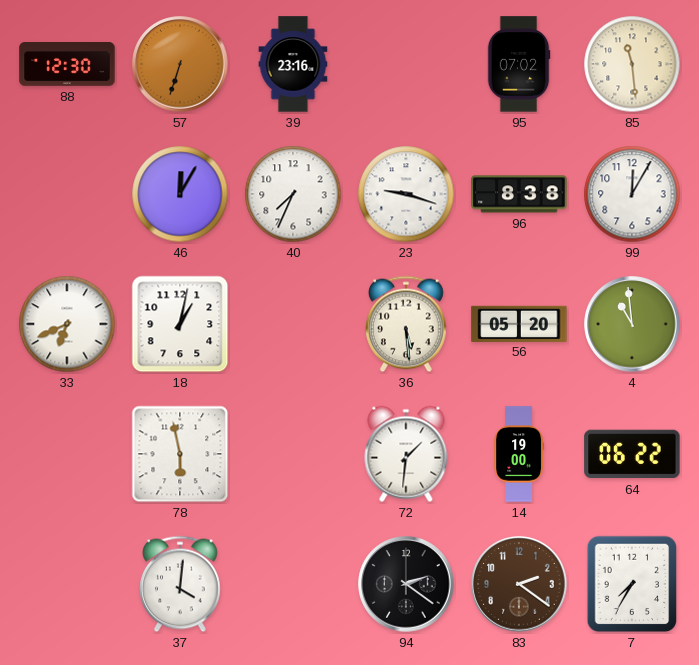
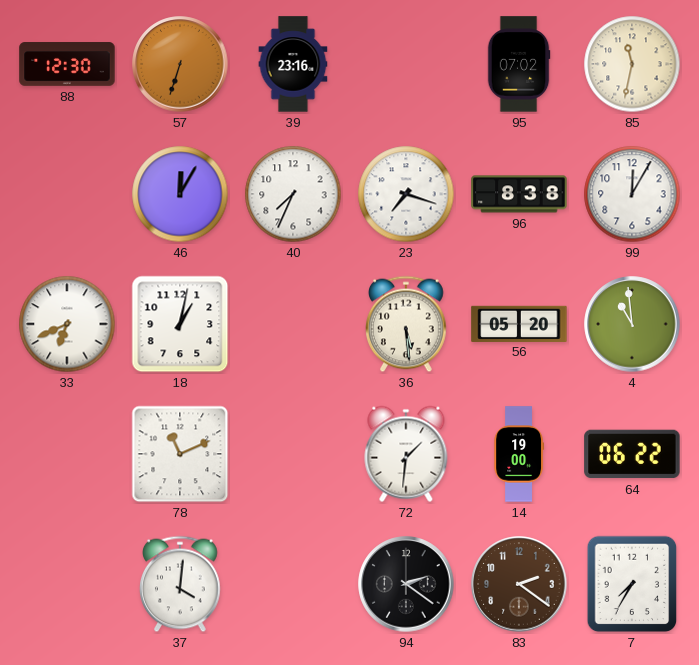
85: 11:29 -> 11:32
23: 9:18 -> 7:18
78: 5:58 -> 11:11
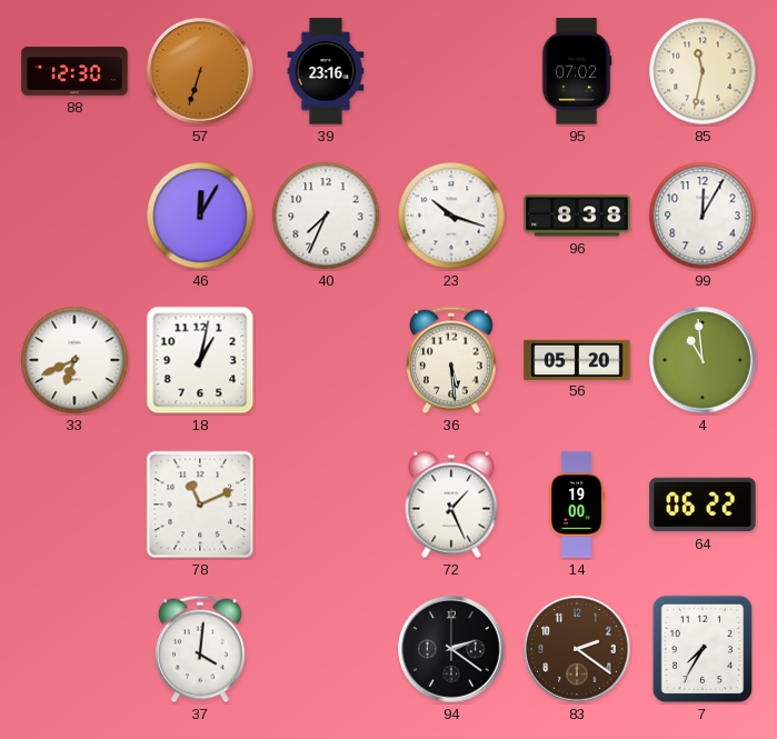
23: 7:18 -> 10:18
72: 1:31 -> 1:26
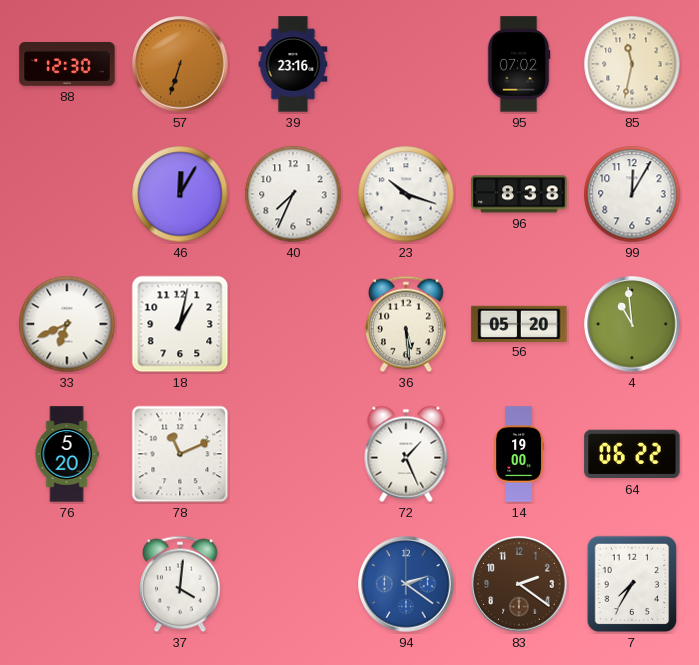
76: none -> 5:20
94 dial: black -> blue
